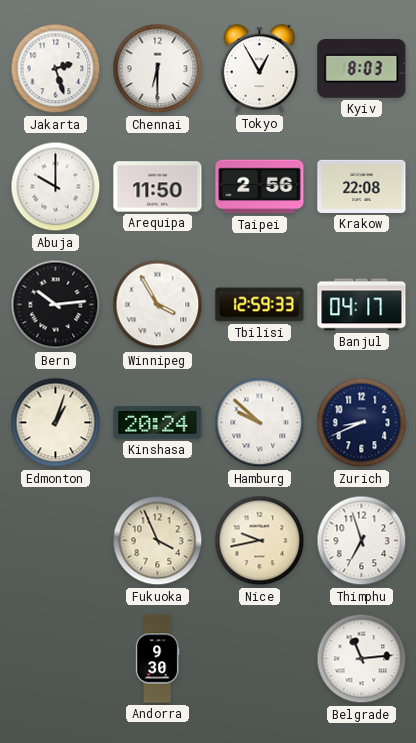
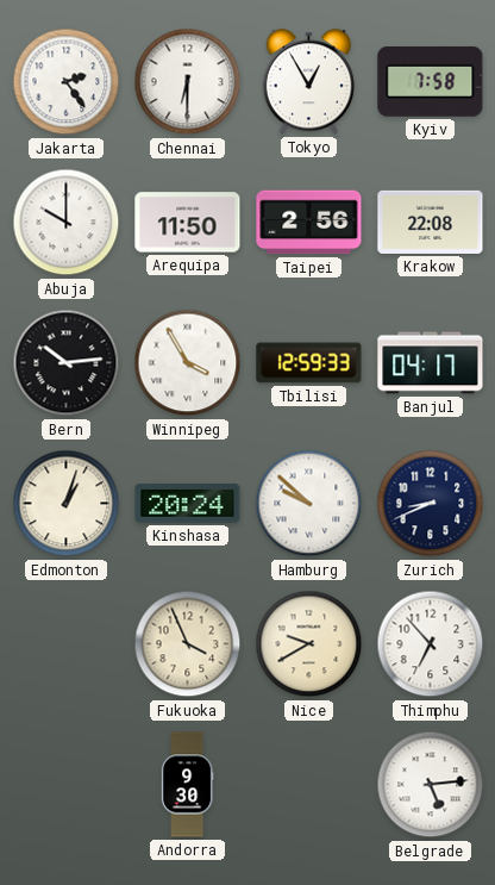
Jakarta: 2:27 -> 2:24
Kyiv: 8:03 -> 7:58
Nice: 9:43 -> 9:40
Thimphu: 6:57 -> 6:53
Belgrade: 11:14 -> 5:14
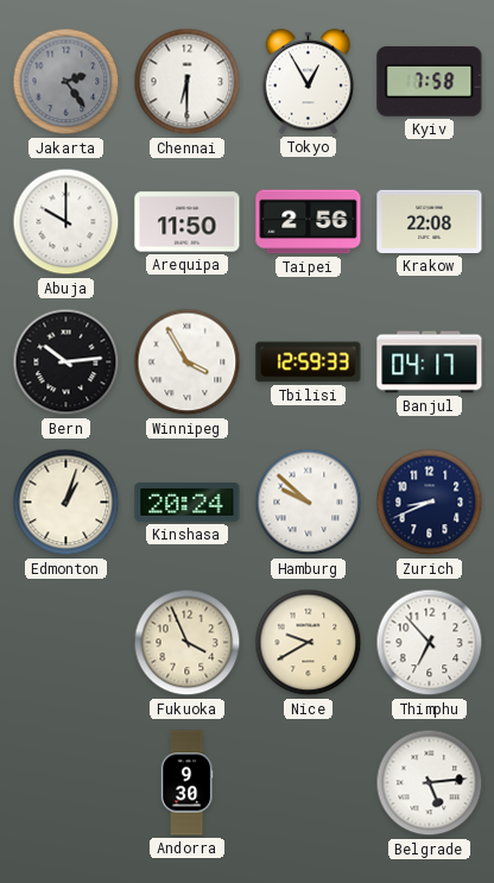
Jakarta dial: white -> grey
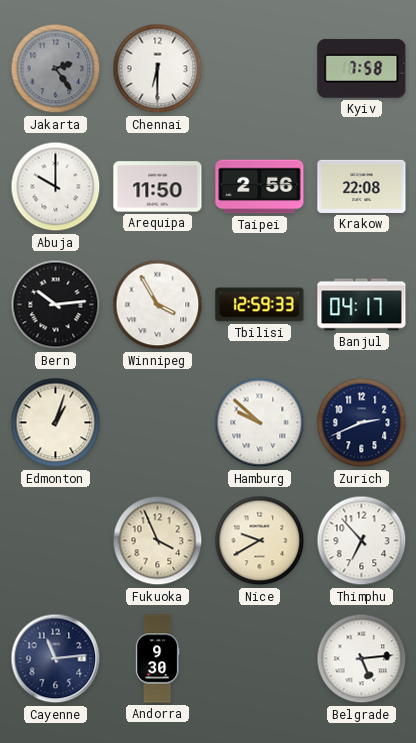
Tokyo: 12:55 -> none
Kinshasa: 20:24 -> none
Zurich: 8:41 -> 2:41
Cayenne: none -> 11:14
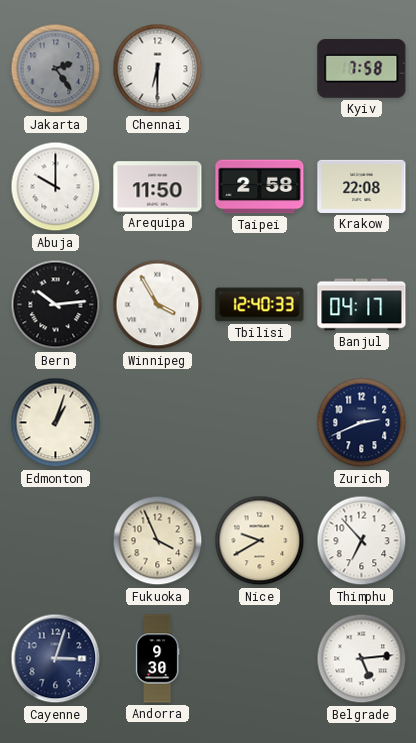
Taipei: 2:56 -> 2:58
Tbilisi: 12:59 -> 12:40
Hamburg: 9:52 -> none
Cayenne: 11:14 -> 3:03
